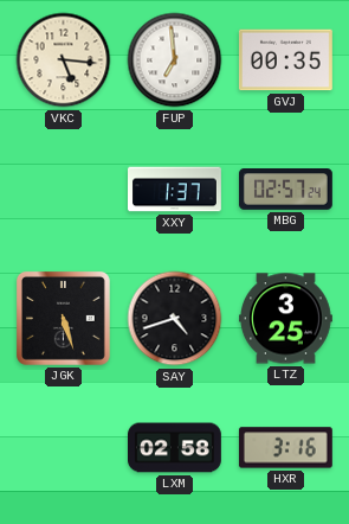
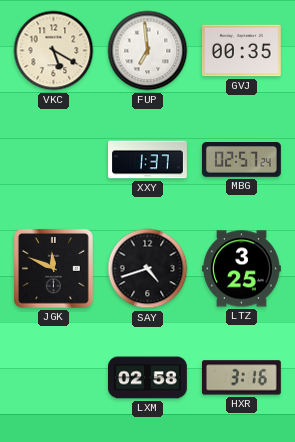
VKC: 5:16 -> 5:20
JGK: 5:27 -> 11:49
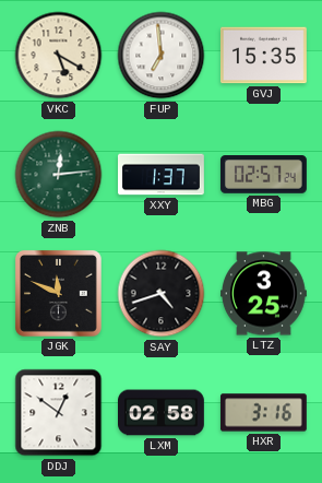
GVJ: 00:35 -> 15:35
ZNB: none -> 12:14
DDJ: none -> 12:51
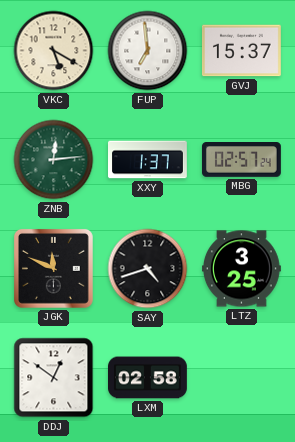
GVJ: 15:35 -> 15:37
HXR: 3:16 -> none
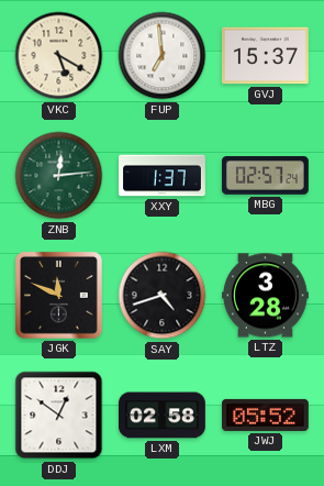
LTZ: 3:25 -> 3:28
JWJ: none -> 05:52
